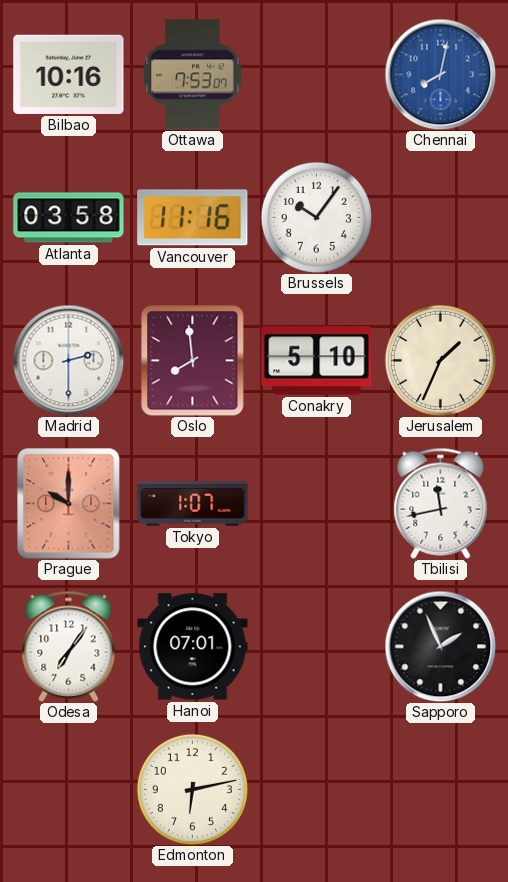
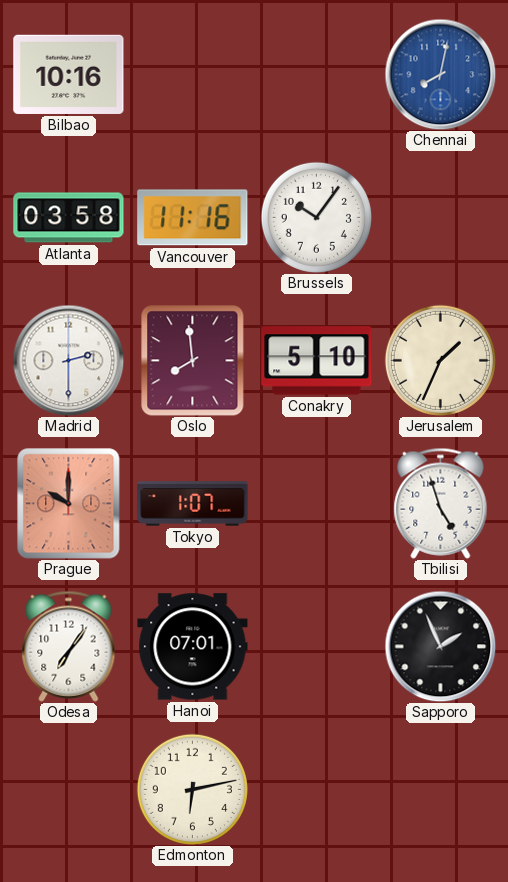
Ottawa: 7:53 -> none
Tbilisi: 11:43 -> 4:57
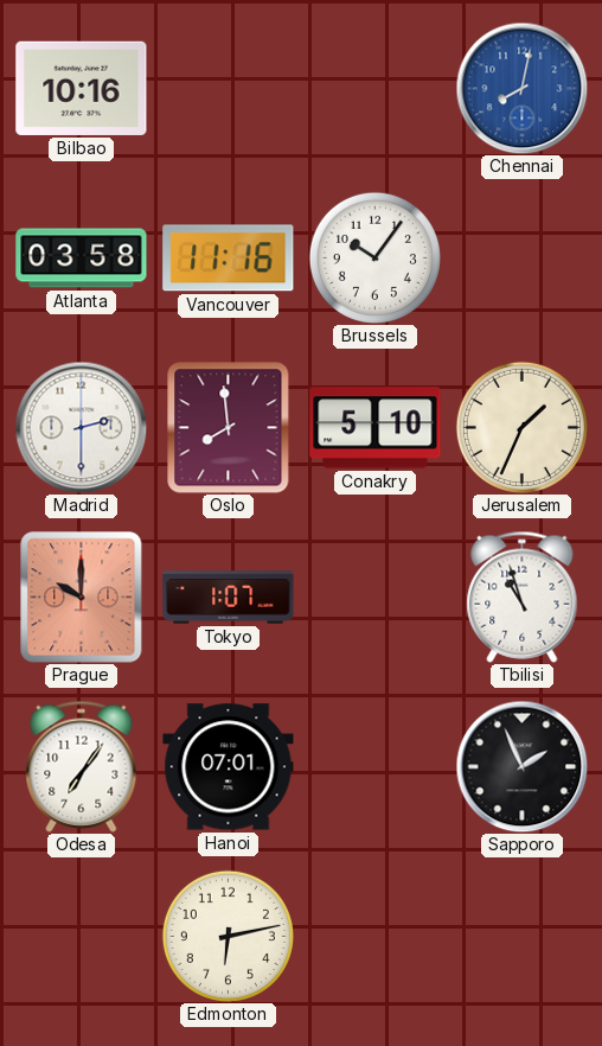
Tbilisi: 4:57 -> 10:57
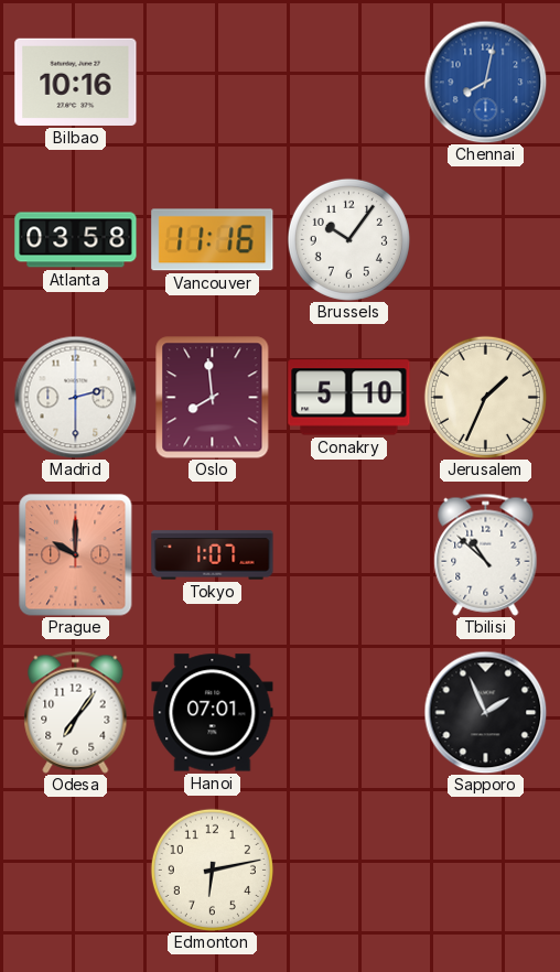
Tbilisi: 10:57 -> 10:52
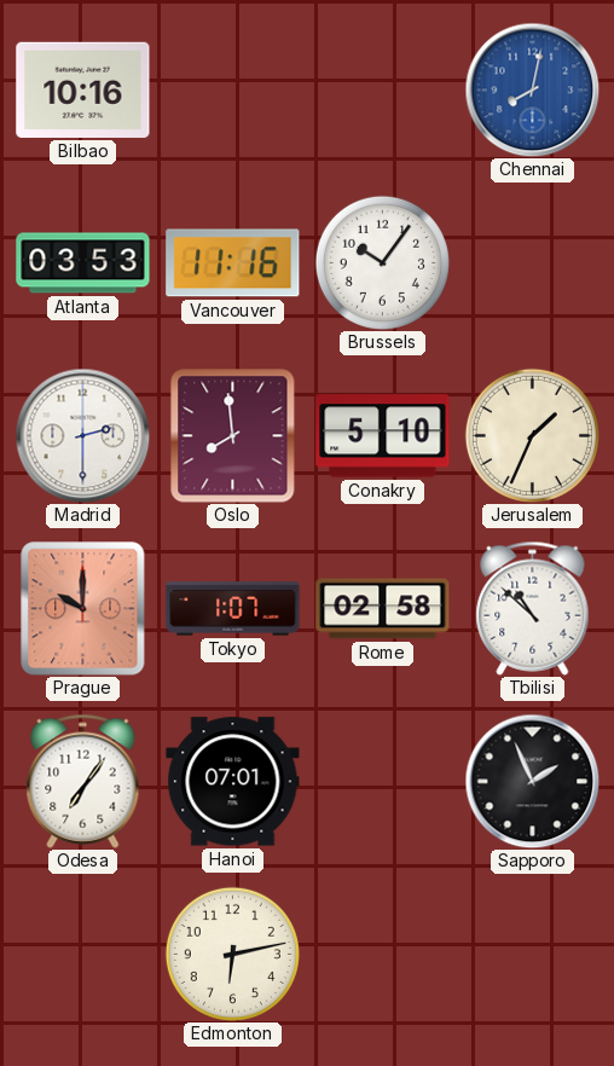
Atlanta: 03:58 -> 03:53
Rome: none -> 02:58
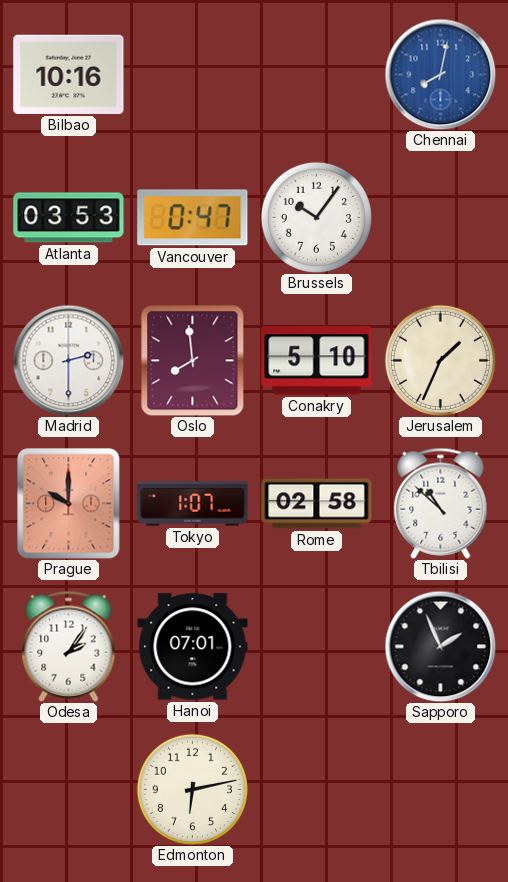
Vancouver: 11:16 -> 0:47
Odesa: 7:06 -> 2:06
